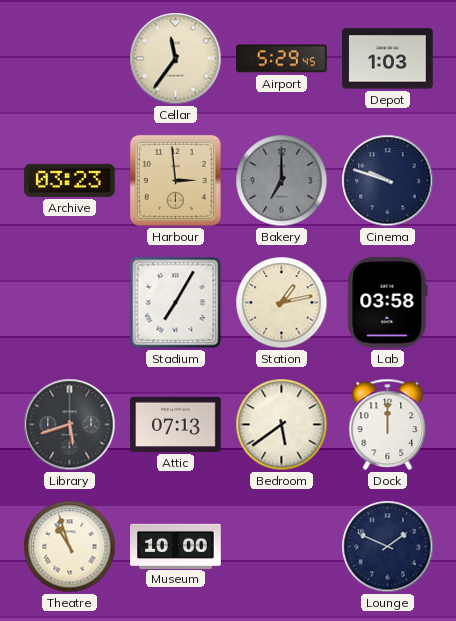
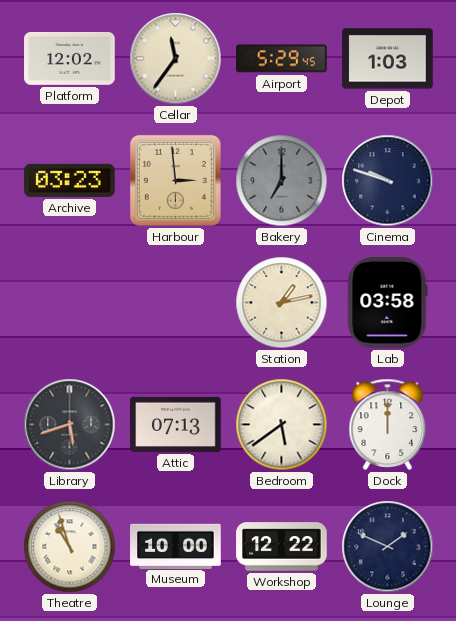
Platform: none -> 12:02
Stadium: 7:05 -> none
Workshop: none -> 12:22
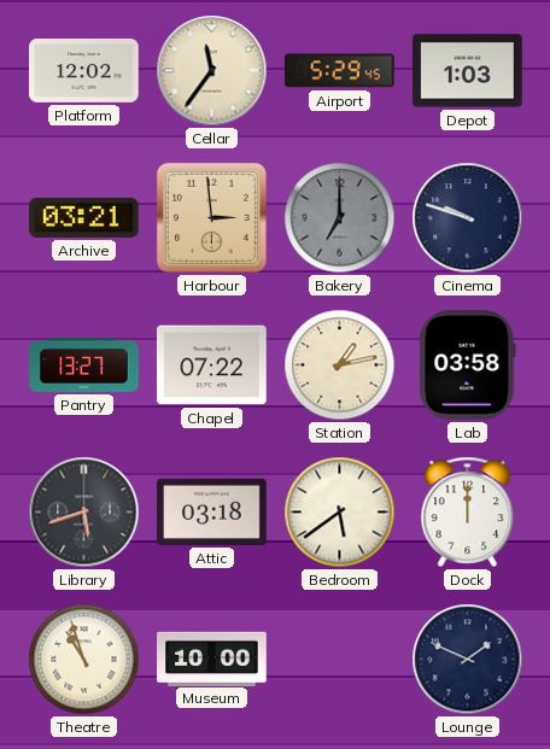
Archive: 03:23 -> 03:21
Pantry: none -> 13:27
Chapel: none -> 07:22
Attic: 07:13 -> 03:18
Workshop: 12:22 -> none
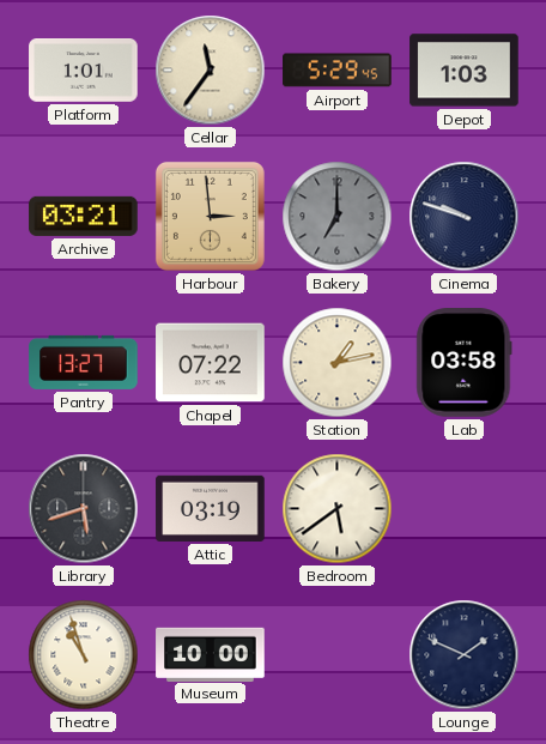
Platform: 12:02 -> 1:01
Attic: 03:18 -> 03:19
Dock: 12:00 -> none
